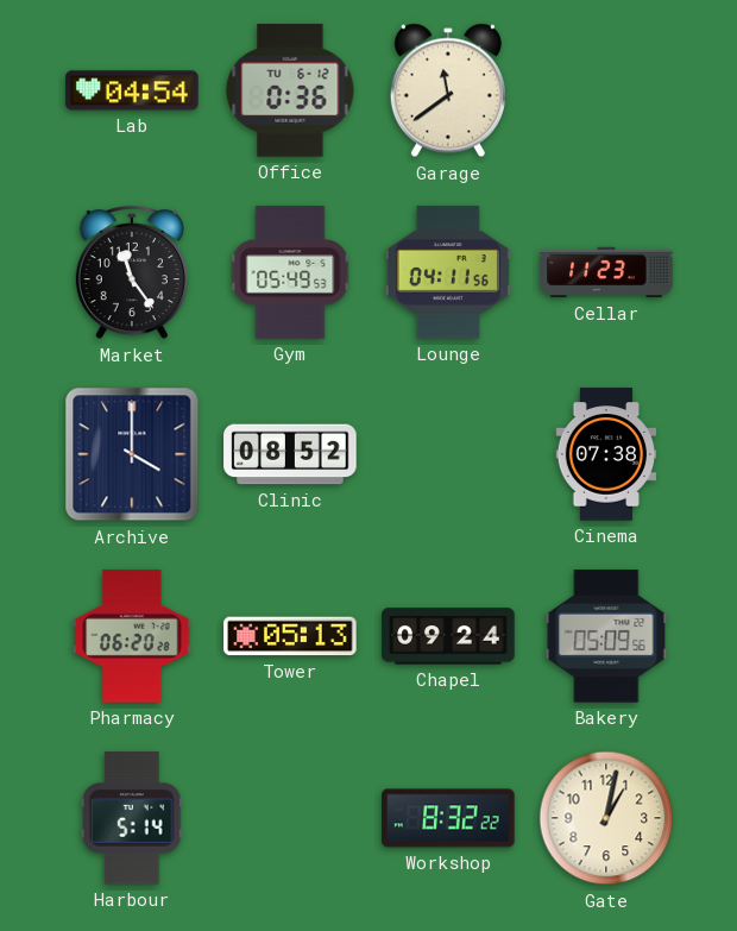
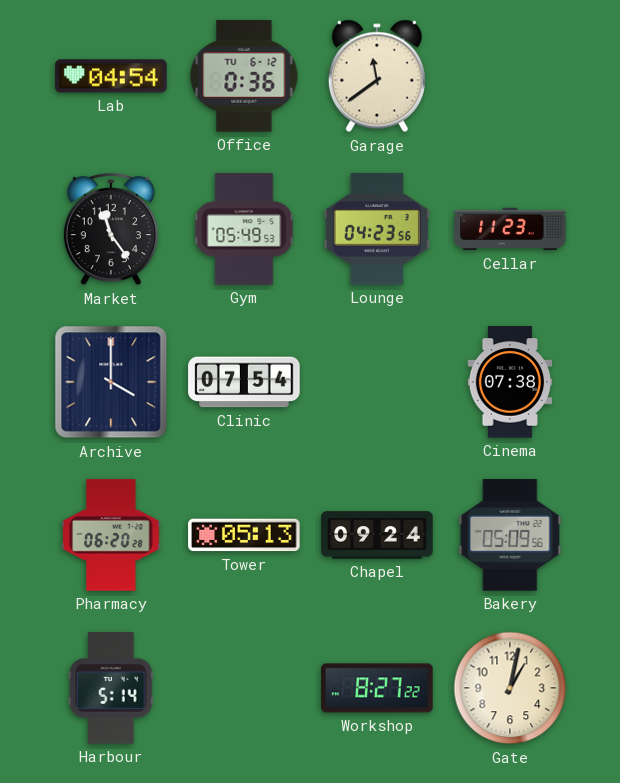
Lounge: 04:11 -> 04:23
Clinic: 08:52 -> 07:54
Workshop: 8:32 -> 8:27
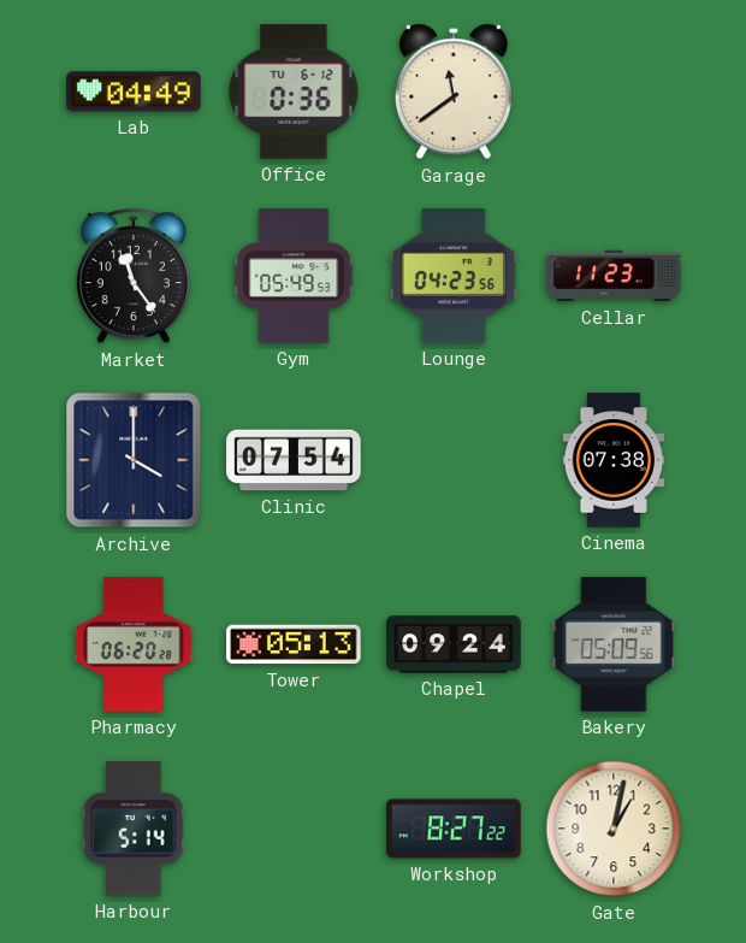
Lab: 04:54 -> 04:49
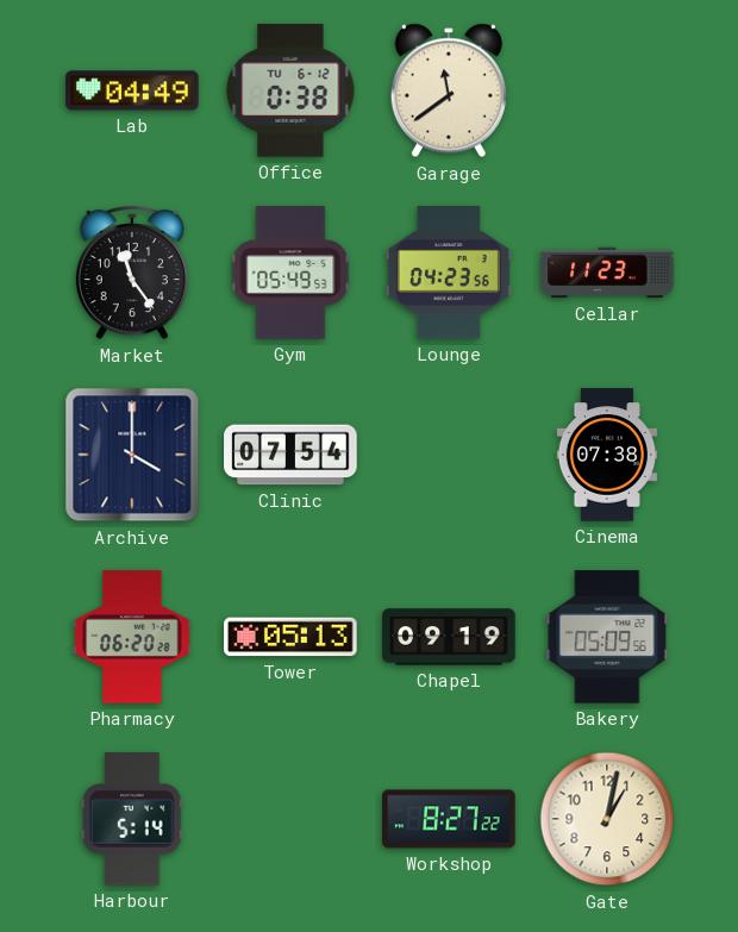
Office: 0:36 -> 0:38
Chapel: 09:24 -> 09:19
